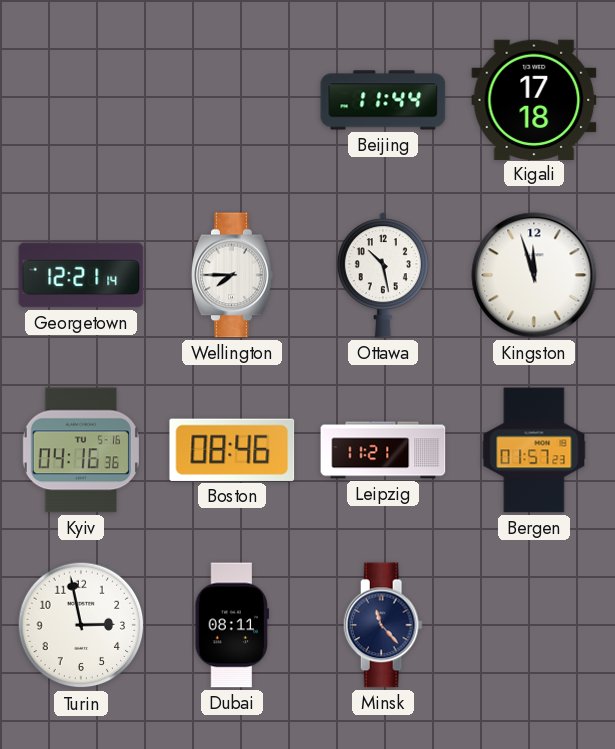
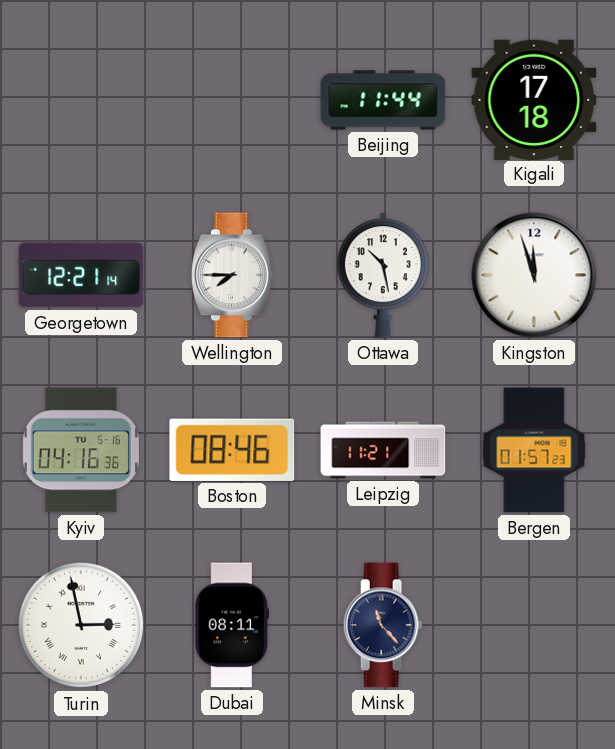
Turin numerals: Arabic -> Roman
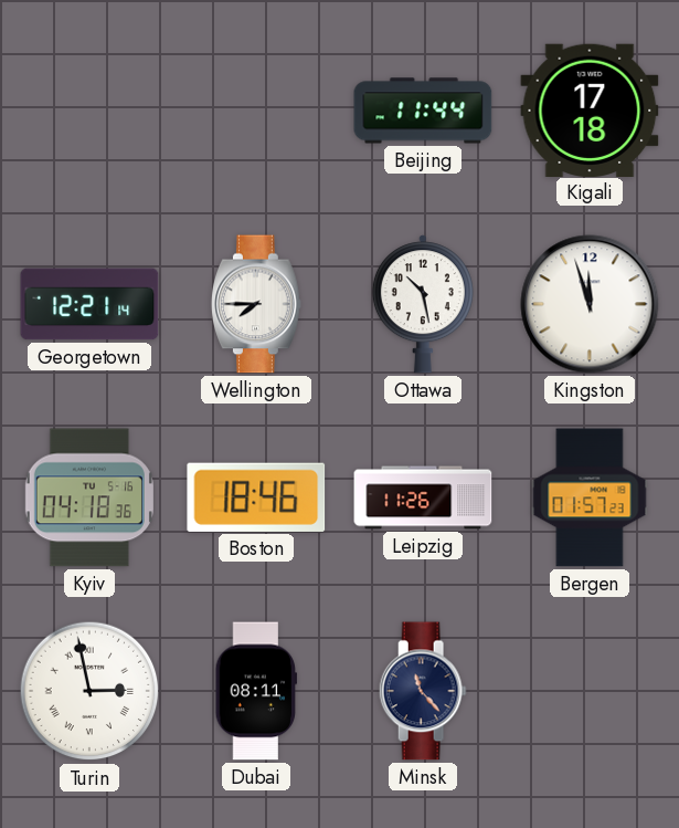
Kyiv: 04:16 -> 04:18
Boston: 08:46 -> 18:46
Leipzig: 11:21 -> 11:26
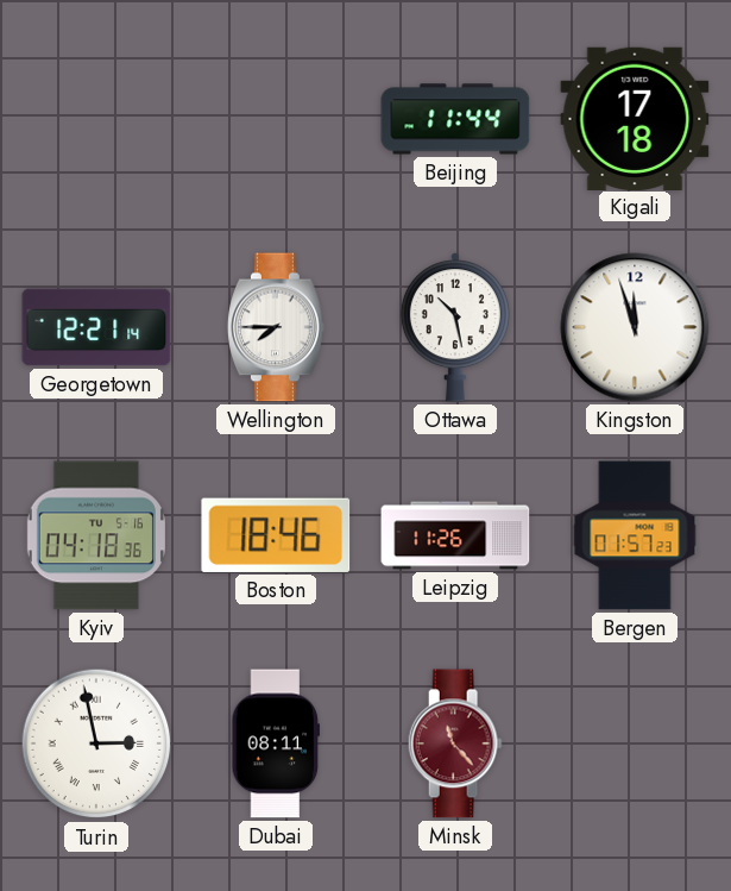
Minsk dial: navy -> burgundy
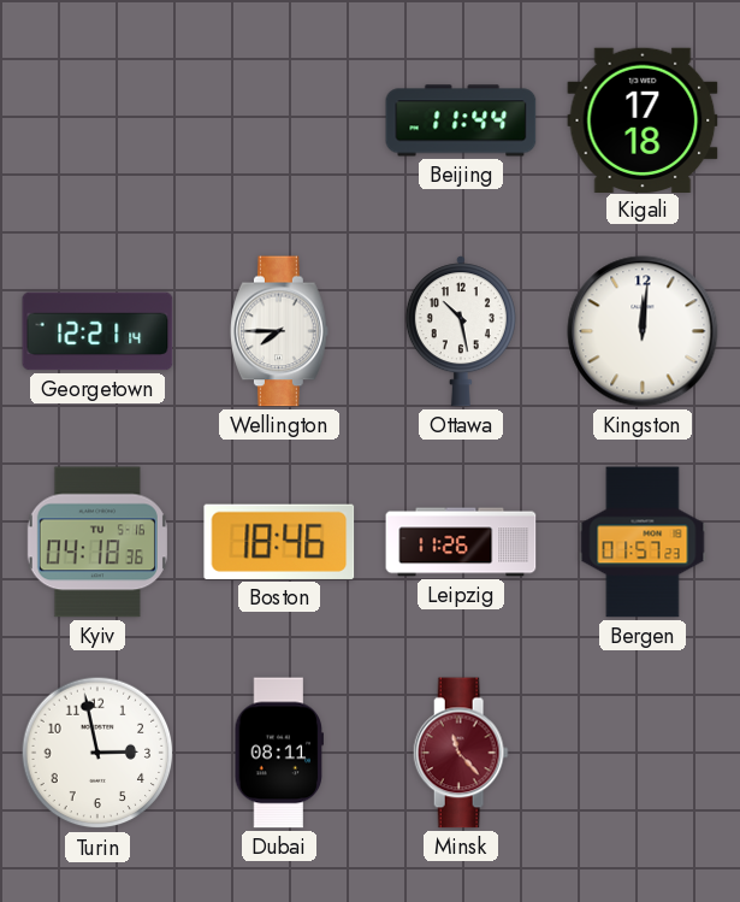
Kingston: 11:57 -> 12:01
Turin numerals: Roman -> Arabic
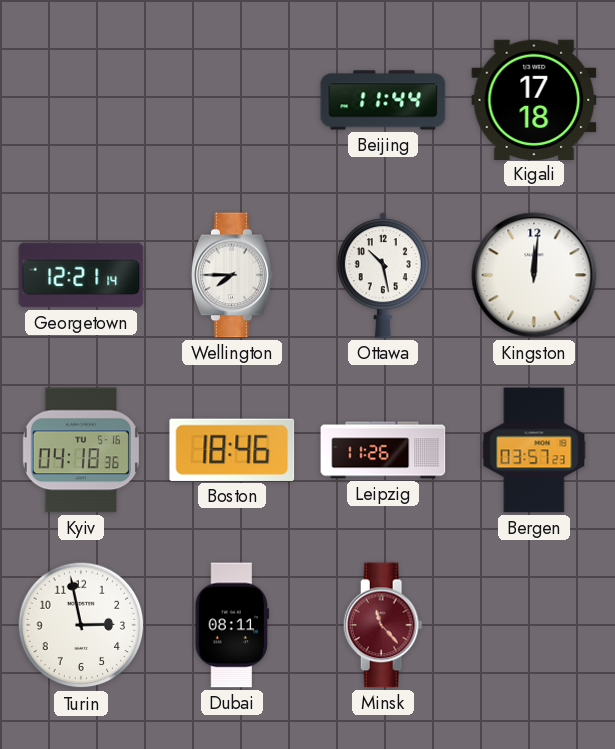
Bergen: 01:57 -> 03:57
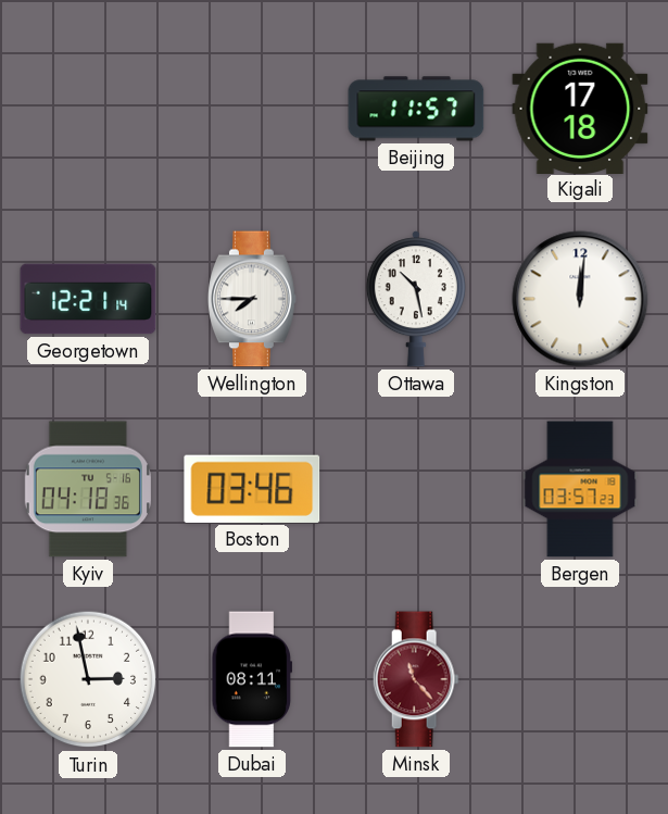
Beijing: 11:44 -> 11:57
Boston: 18:46 -> 03:46
Leipzig: 11:26 -> none
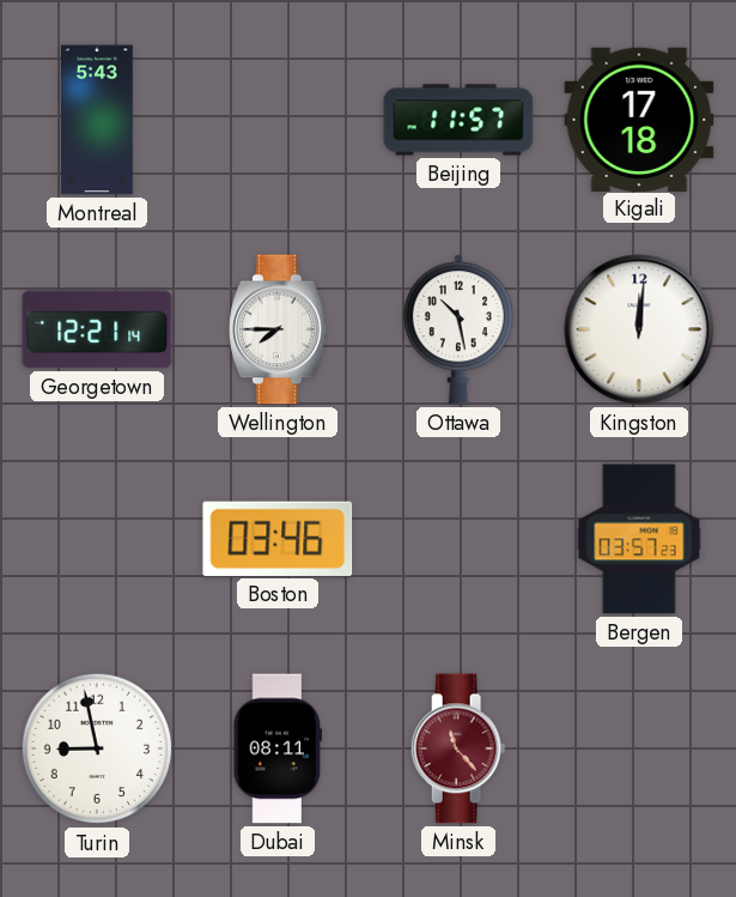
Montreal: none -> 5:43
Kyiv: 04:18 -> none
Turin: 2:58 -> 8:58
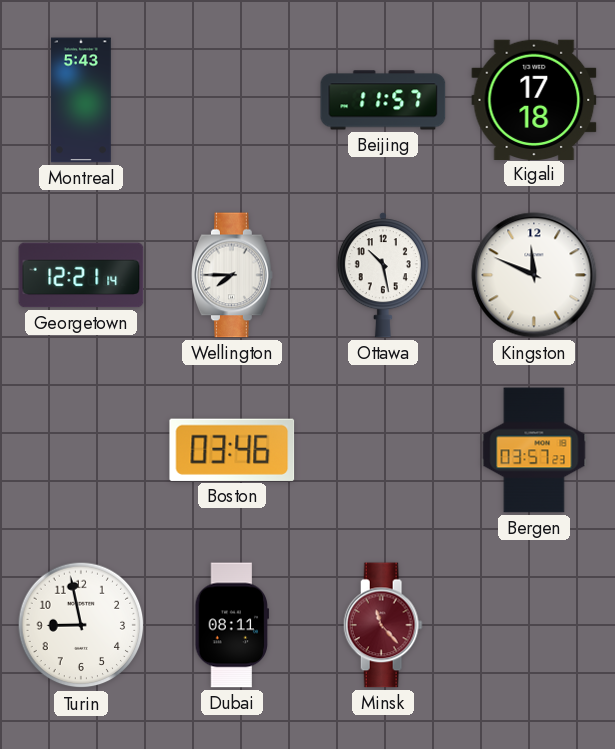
Kingston: 12:01 -> 11:49
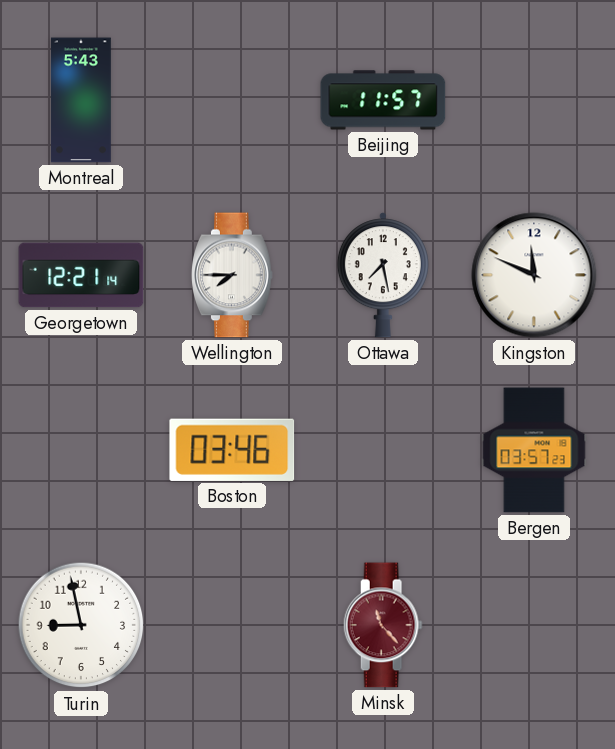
Kigali: 17:18 -> none
Ottawa: 10:28 -> 7:28
Dubai: 08:11 -> none
